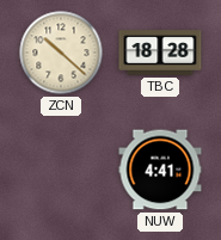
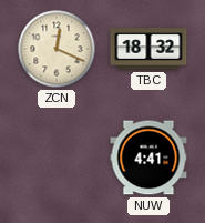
ZCN: 10:22 -> 12:19
TBC: 18:28 -> 18:32
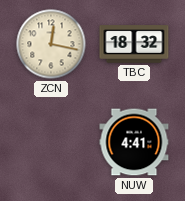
ZCN: 12:19 -> 12:17
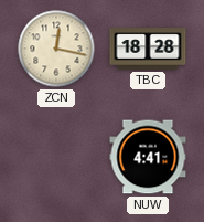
TBC: 18:32 -> 18:28
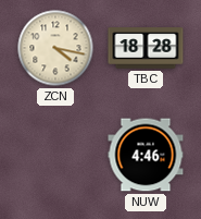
ZCN: 12:17 -> 4:17
NUW: 4:41 -> 4:46
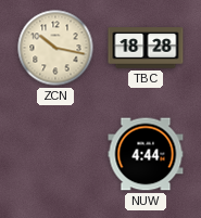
ZCN: 4:17 -> 10:17
NUW: 4:46 -> 4:44
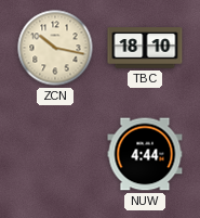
TBC: 18:28 -> 18:10
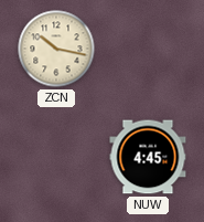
TBC: 18:10 -> none
NUW: 4:44 -> 4:45
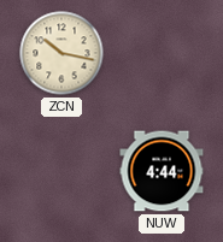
NUW: 4:45 -> 4:44
